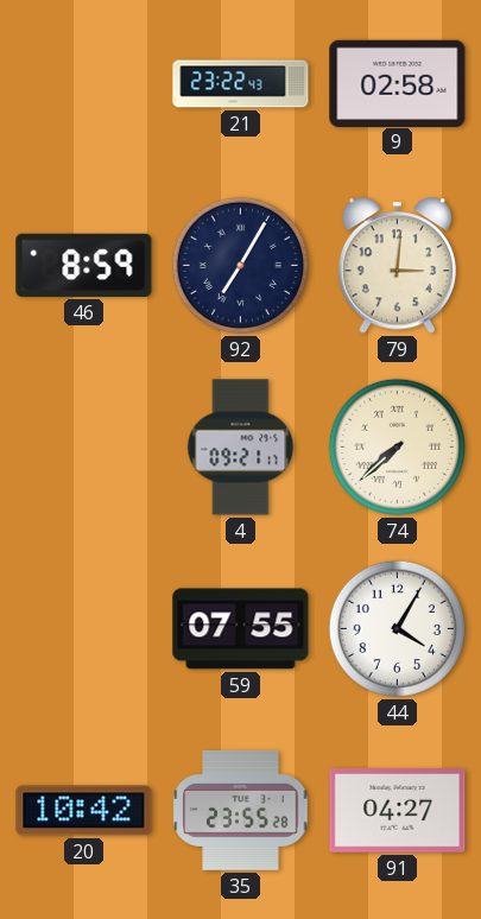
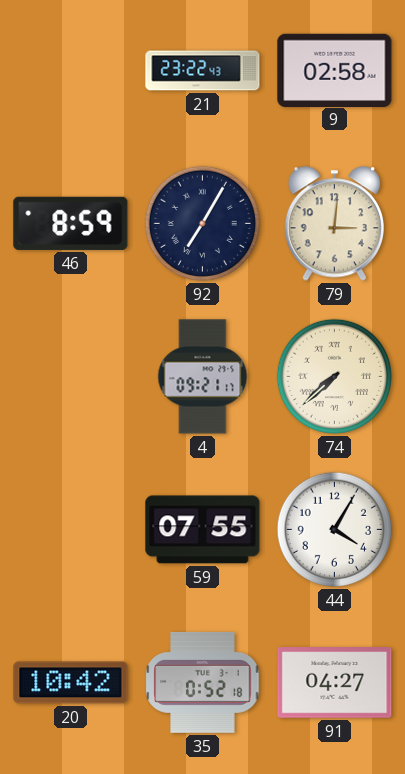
35: 23:55 -> 0:52
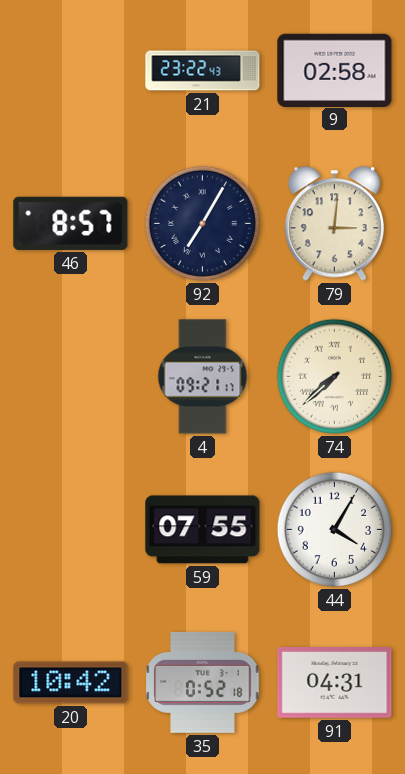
46: 8:59 -> 8:57
91: 04:27 -> 04:31
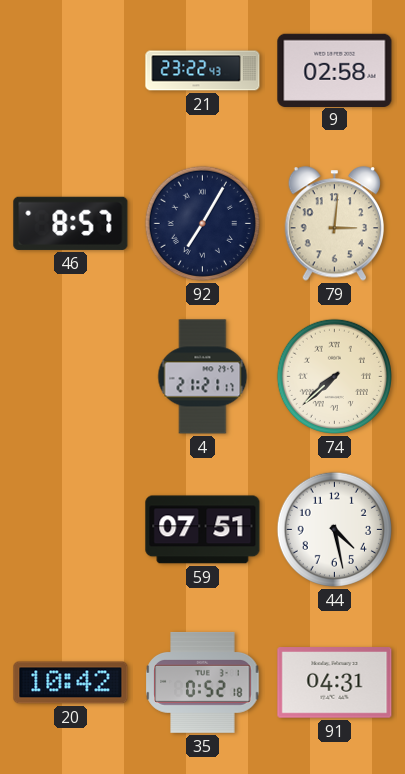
4: 09:21 -> 21:21
59: 07:55 -> 07:51
44: 4:05 -> 4:28
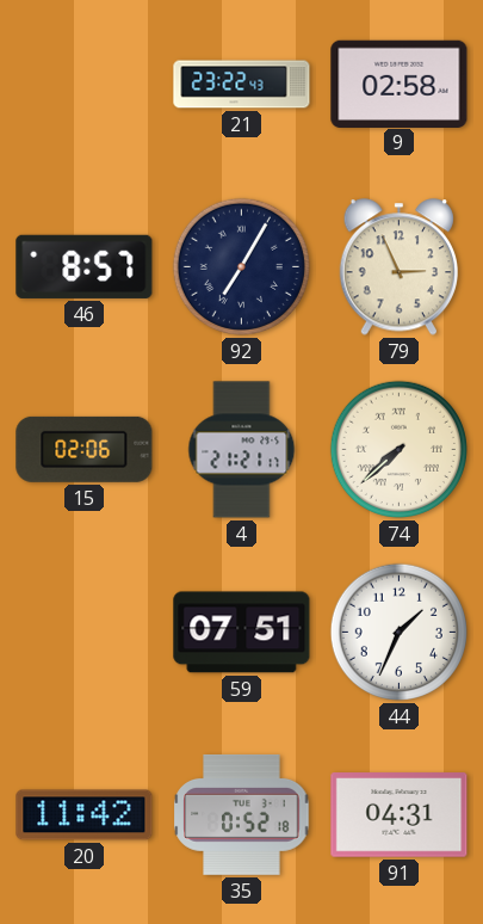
79: 3:01 -> 2:56
15: none -> 02:06
44: 4:28 -> 1:34
20: 10:42 -> 11:42
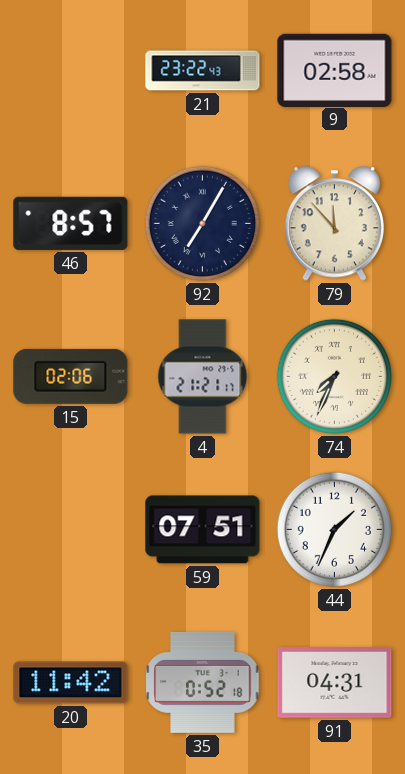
79: 2:56 -> 11:53
74: 7:38 -> 7:34
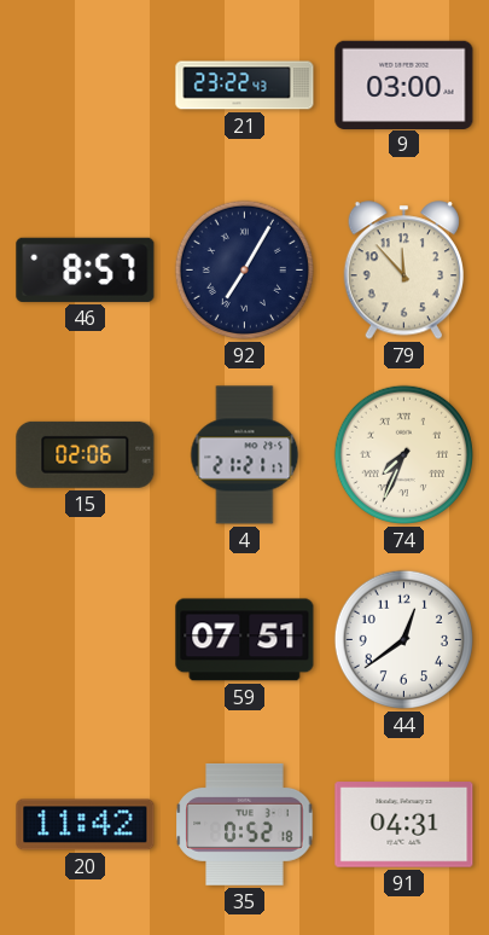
9: 02:58 -> 03:00
44: 1:34 -> 12:39
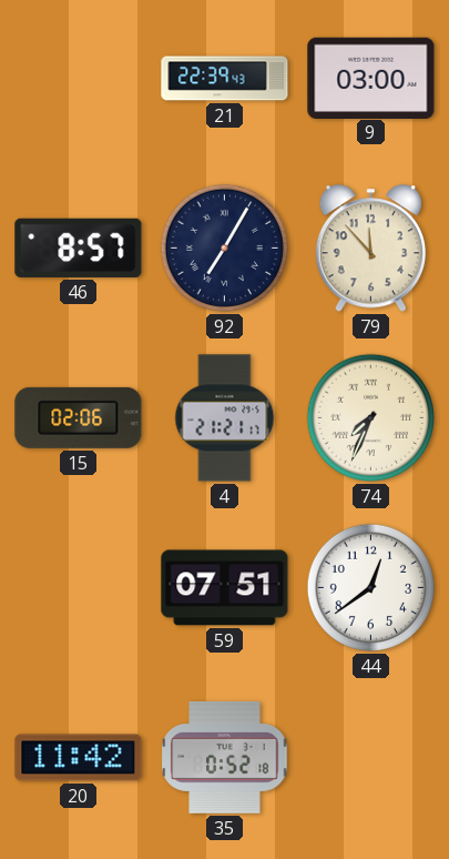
21: 23:22 -> 22:39
91: 04:31 -> none
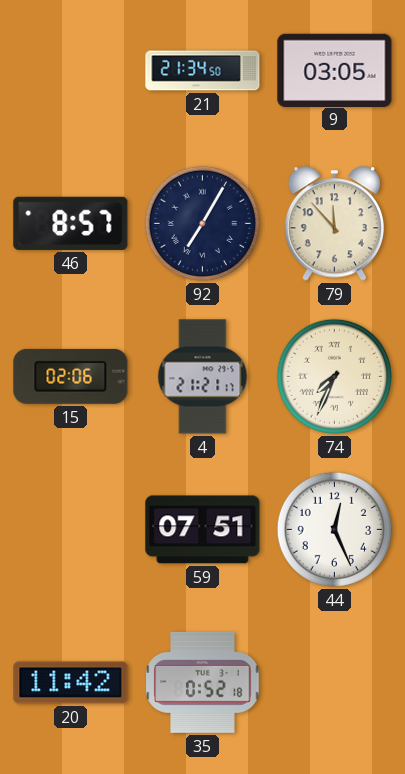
21: 22:39 -> 21:34
9: 03:00 -> 03:05
44: 12:39 -> 12:26
